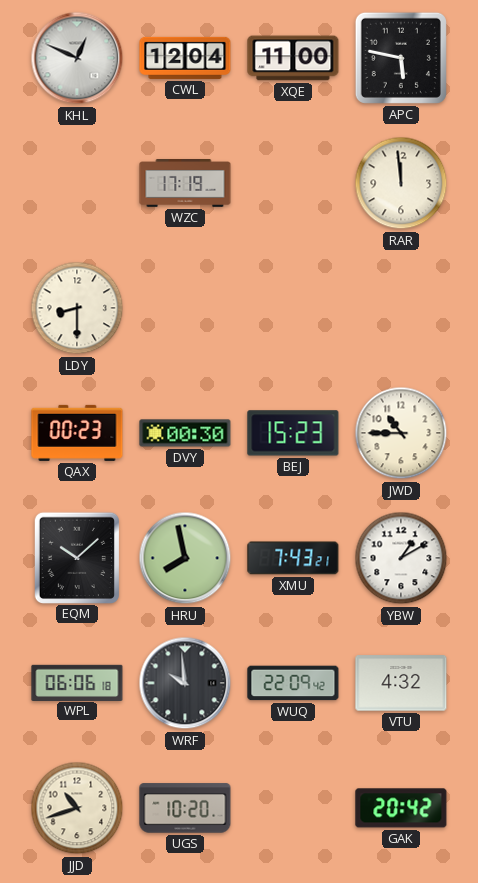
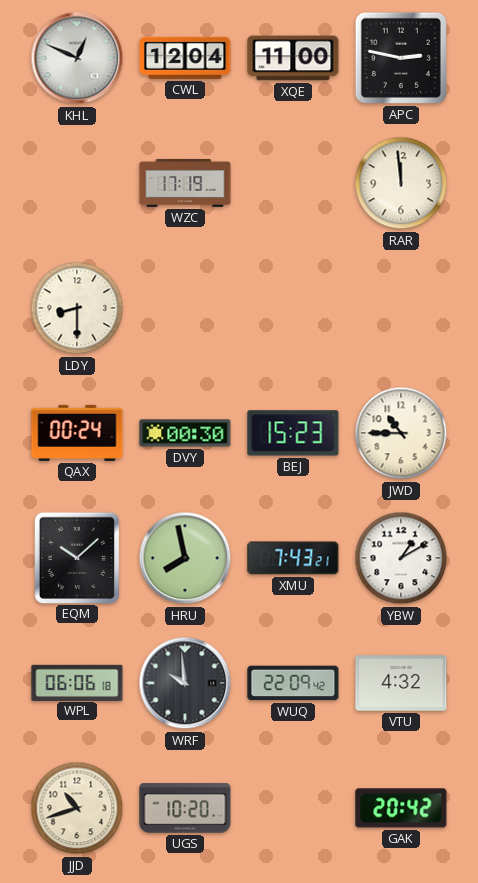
APC: 5:47 -> 2:47
QAX: 00:23 -> 00:24
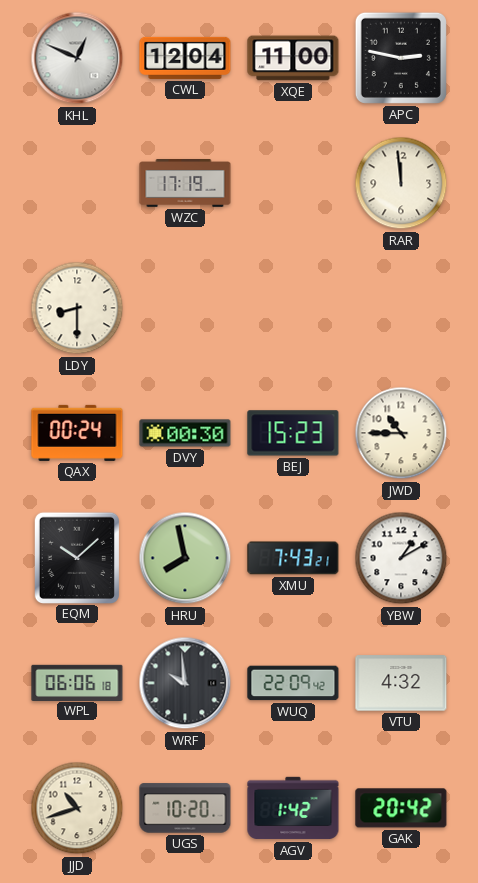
AGV: none -> 1:42
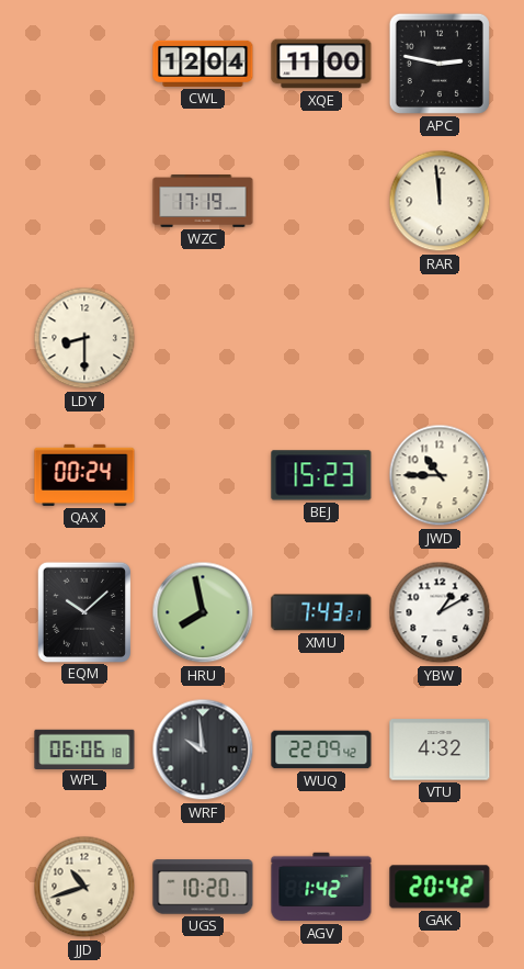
KHL: 12:49 -> none
DVY: 00:30 -> none
